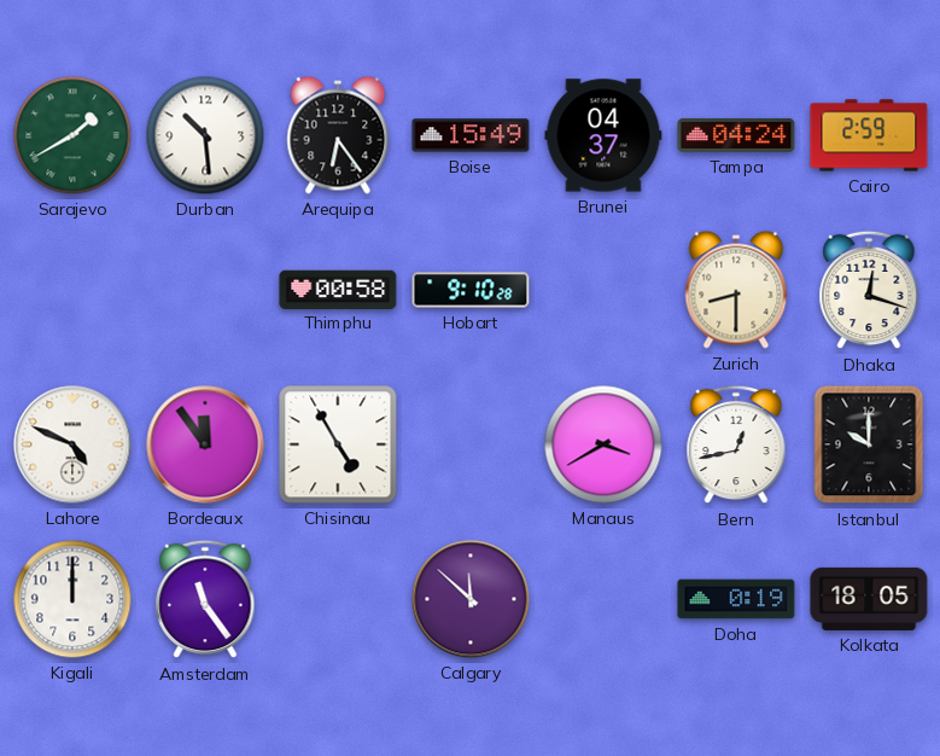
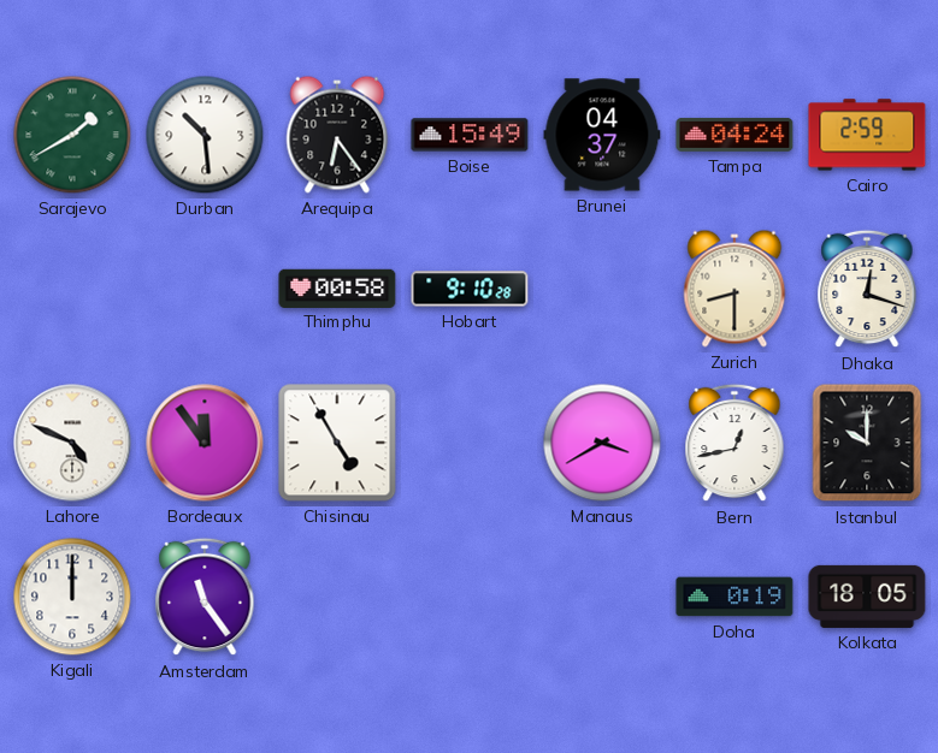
Calgary: 11:52 -> none
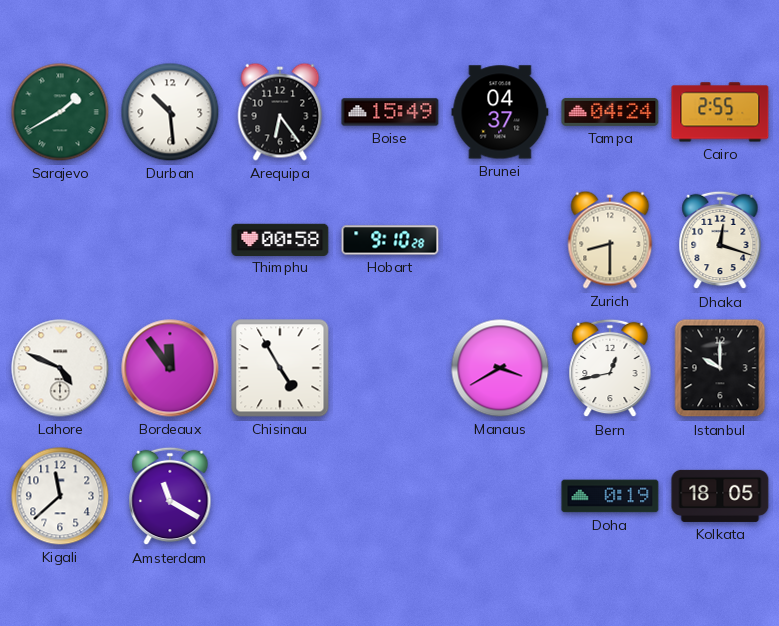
Cairo: 2:59 -> 2:55
Kigali: 12:00 -> 11:38
Amsterdam: 11:24 -> 11:20
